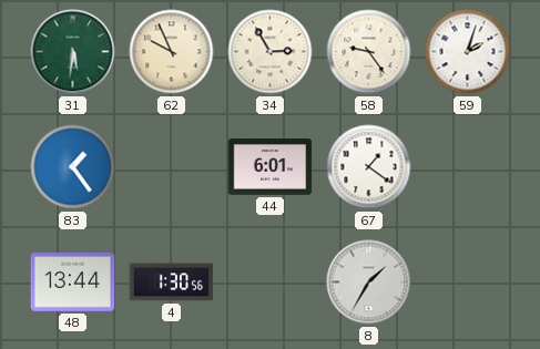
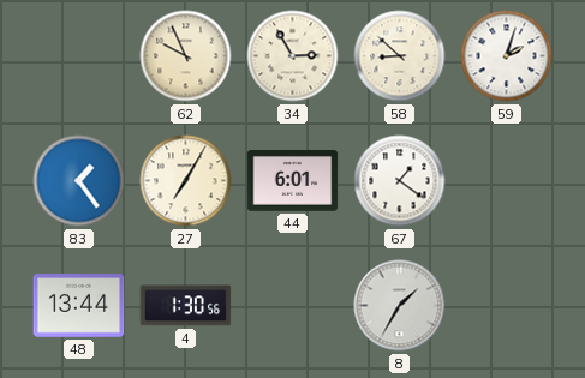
31: 5:31 -> none
58: 9:24 -> 8:52
27: none -> 7:05
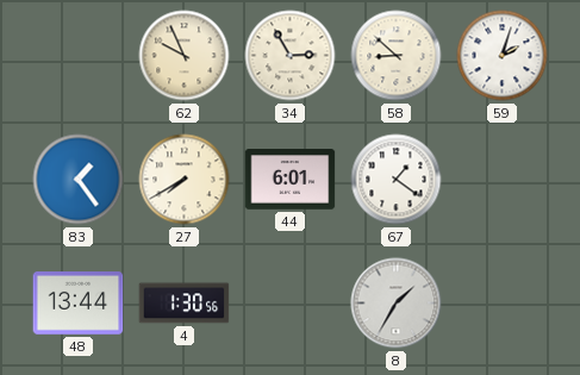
27: 7:05 -> 7:40
